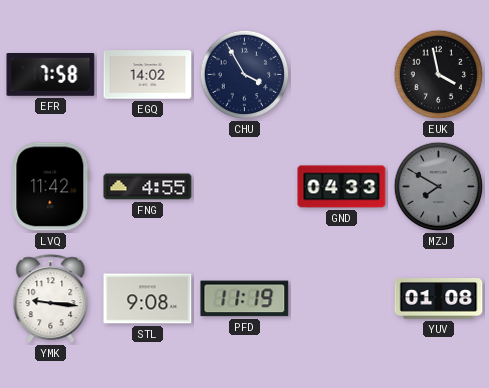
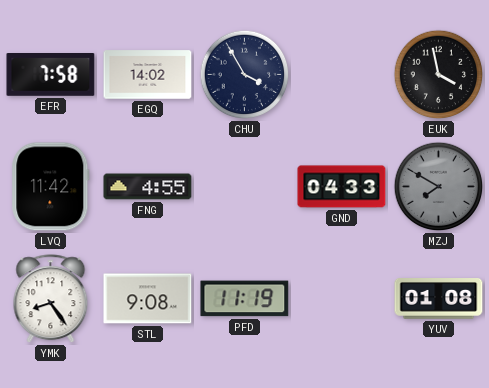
YMK: 9:16 -> 8:24
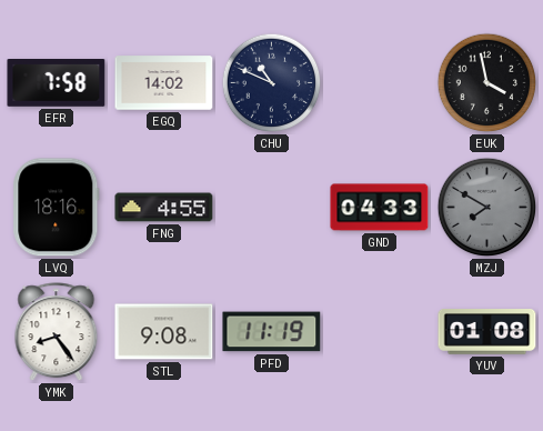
CHU: 3:55 -> 10:49
LVQ: 11:42 -> 18:16
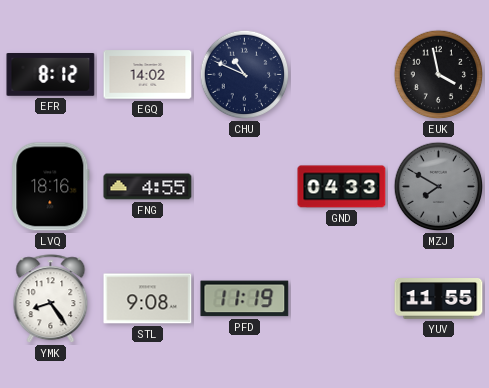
EFR: 7:58 -> 8:12
YUV: 01:08 -> 11:55
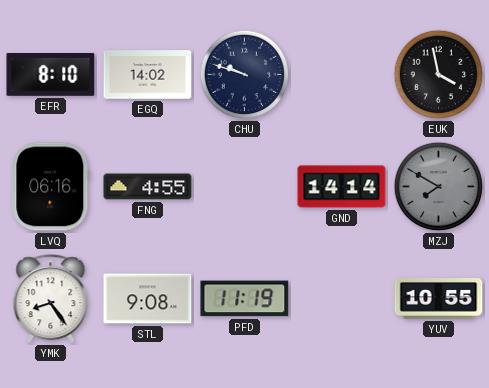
EFR: 8:12 -> 8:10
CHU: 10:49 -> 9:48
LVQ: 18:16 -> 06:16
GND: 04:33 -> 14:14
YUV: 11:55 -> 10:55
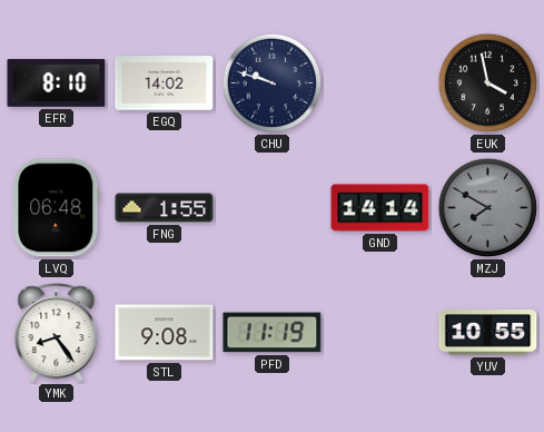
LVQ: 06:16 -> 06:48
FNG: 4:55 -> 1:55
